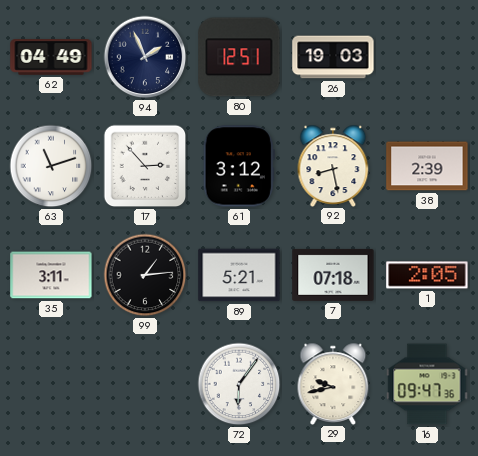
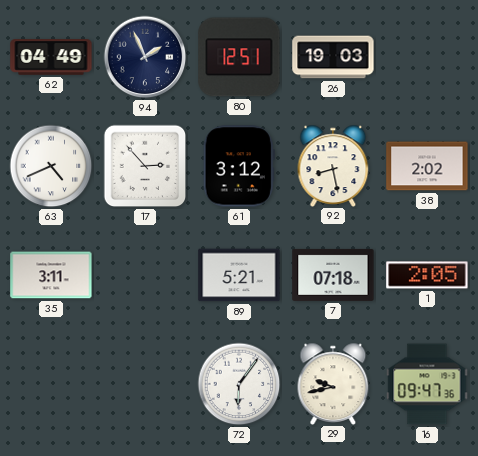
63: 11:12 -> 4:41
38: 2:39 -> 2:02
99: 1:14 -> none
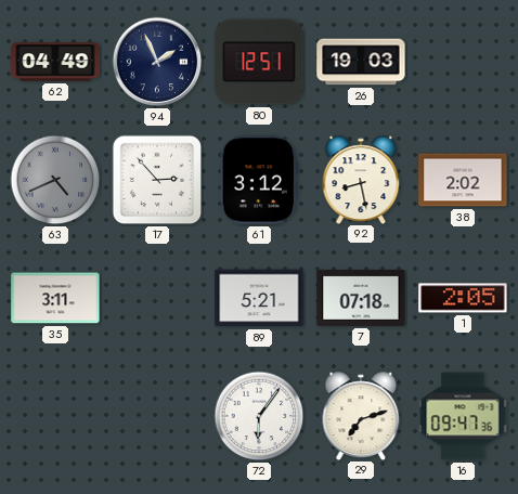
63 dial: white -> grey
29: 9:43 -> 7:12
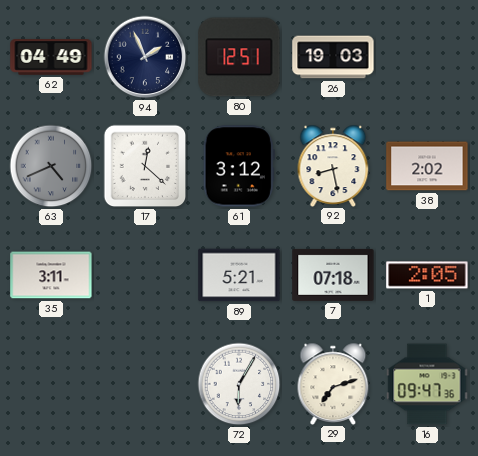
17: 2:53 -> 12:22
72: 6:06 -> 6:05
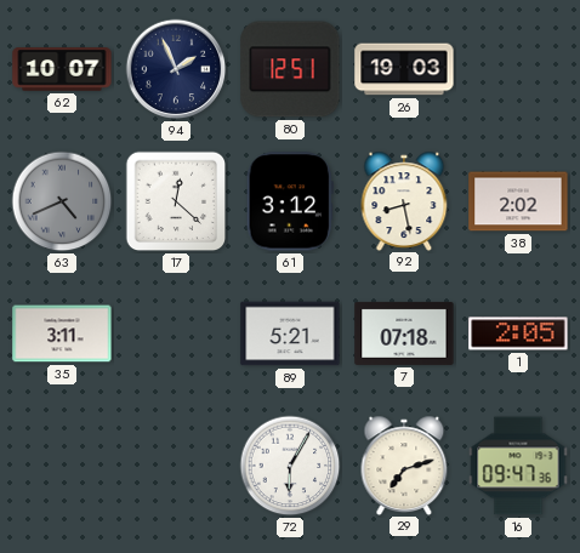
62: 04:49 -> 10:07
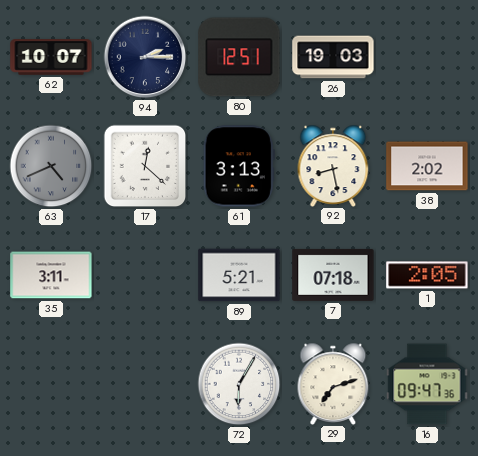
94: 1:56 -> 2:15
61: 3:12 -> 3:13
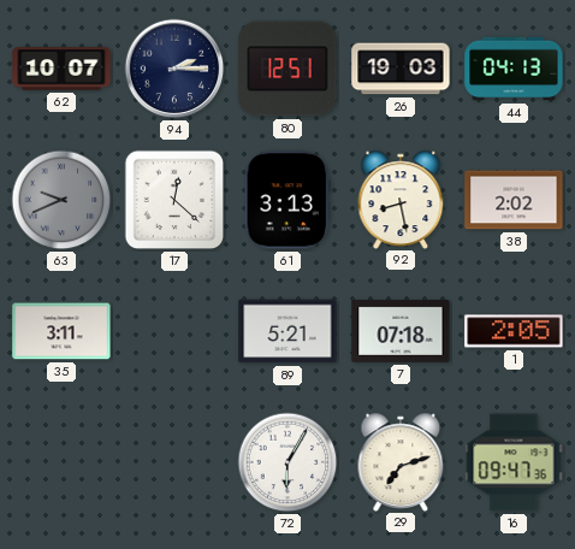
44: none -> 04:13
63: 4:41 -> 9:41
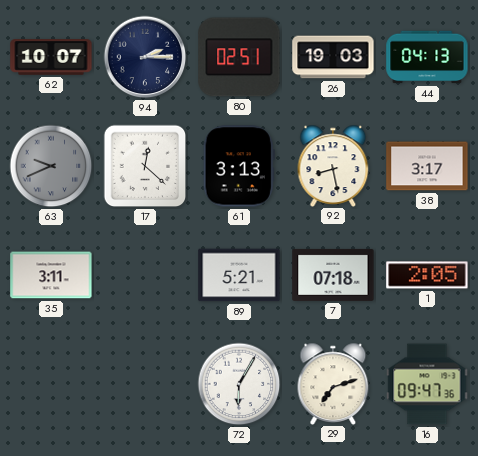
80: 12:51 -> 02:51
38: 2:02 -> 3:17
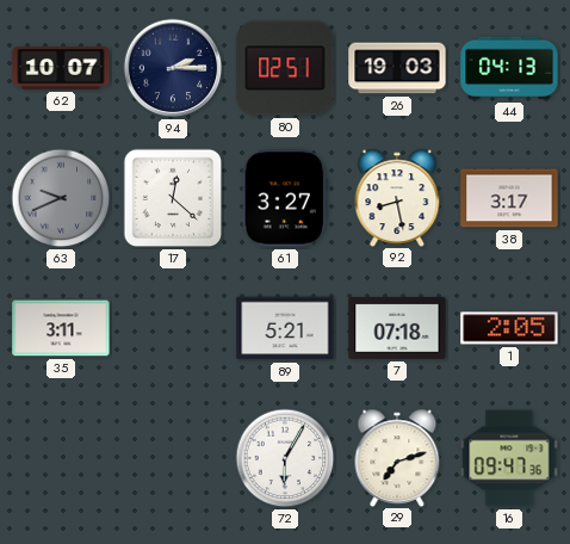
61: 3:13 -> 3:27
